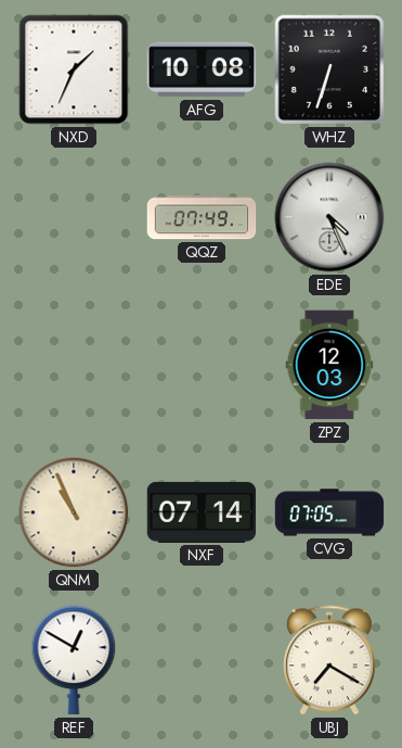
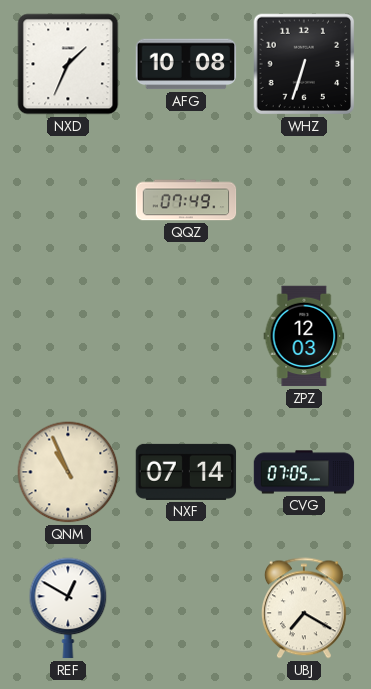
EDE: 4:26 -> none
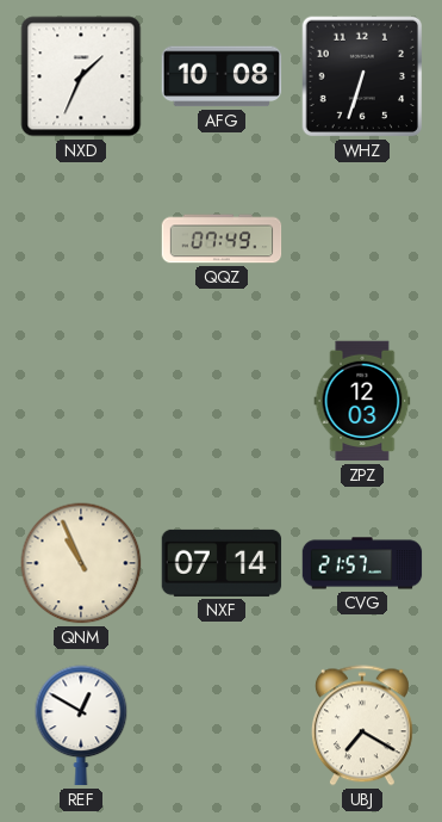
CVG: 07:05 -> 21:57
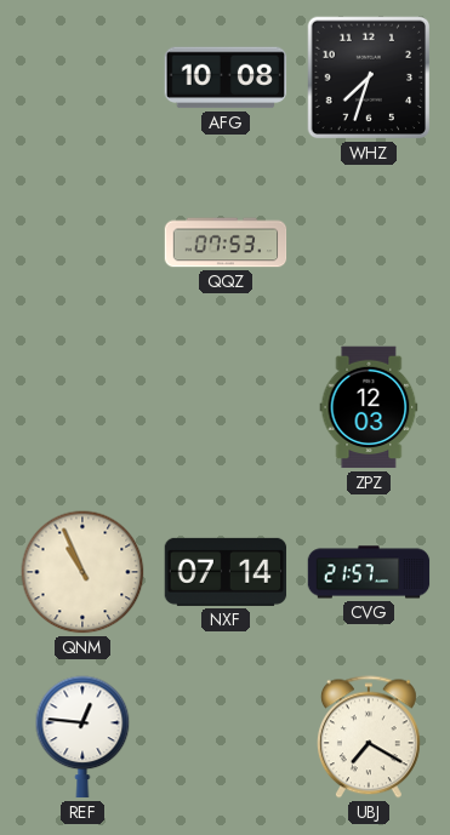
NXD: 1:34 -> none
WHZ: 6:33 -> 7:33
QQZ: 07:49 -> 07:53
REF: 12:50 -> 12:46
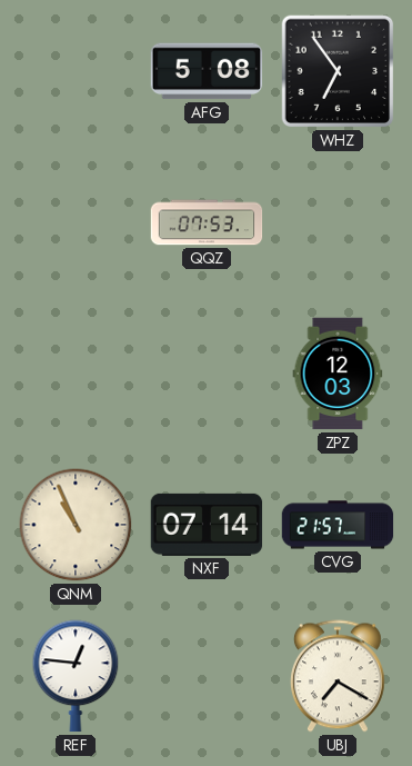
AFG: 10:08 -> 5:08
WHZ: 7:33 -> 6:54
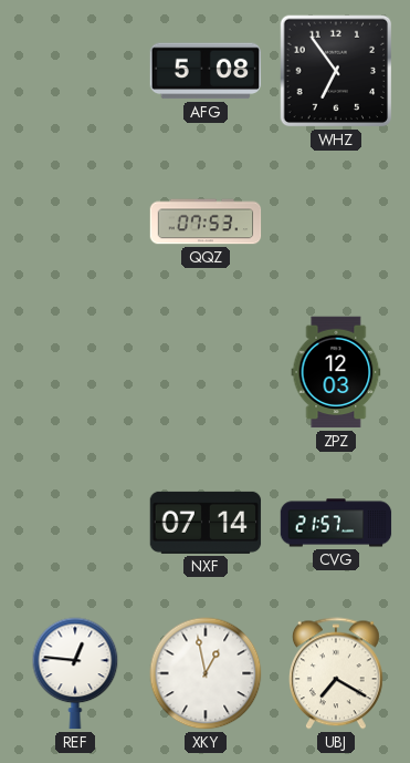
QNM: 10:56 -> none
XKY: none -> 12:58
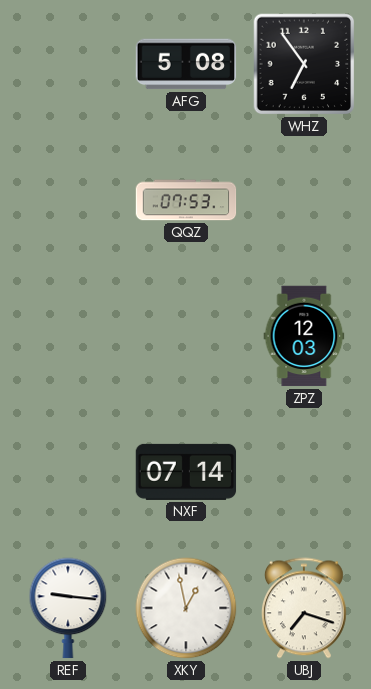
CVG: 21:57 -> none
REF: 12:46 -> 9:16
UBJ: 7:20 -> 7:18
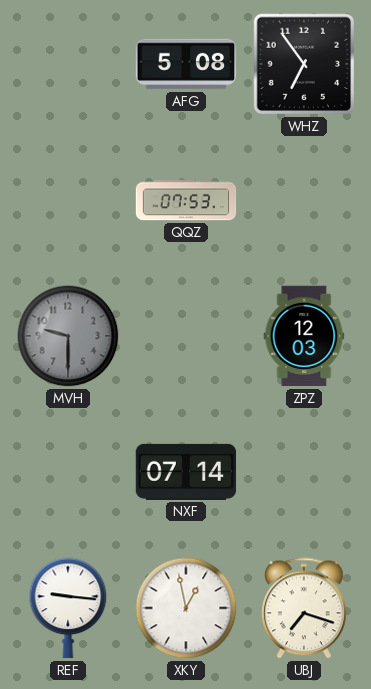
MVH: none -> 9:30
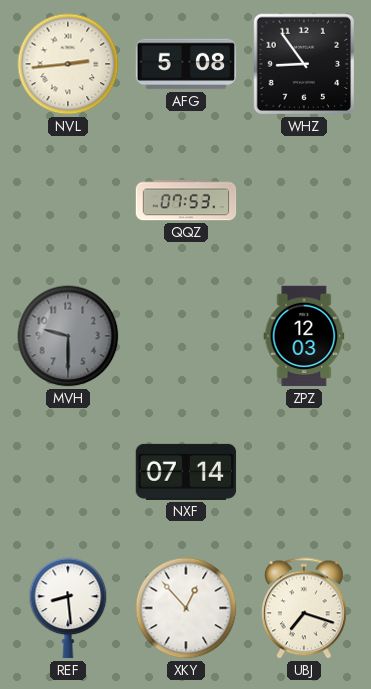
NVL: none -> 2:44
WHZ: 6:54 -> 8:54
REF: 9:16 -> 8:29
XKY: 12:58 -> 12:53
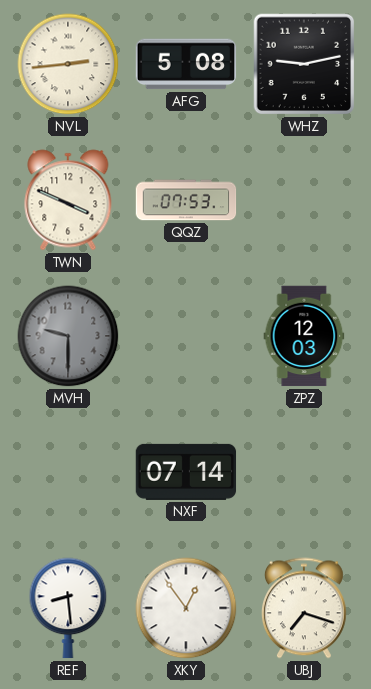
WHZ: 8:54 -> 9:13
TWN: none -> 3:49
XKY: 12:53 -> 12:54
